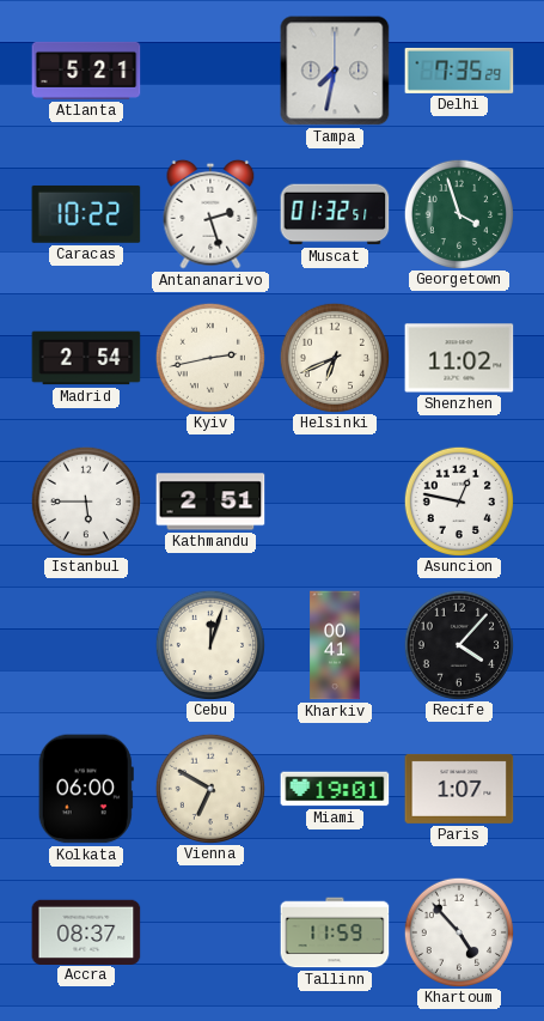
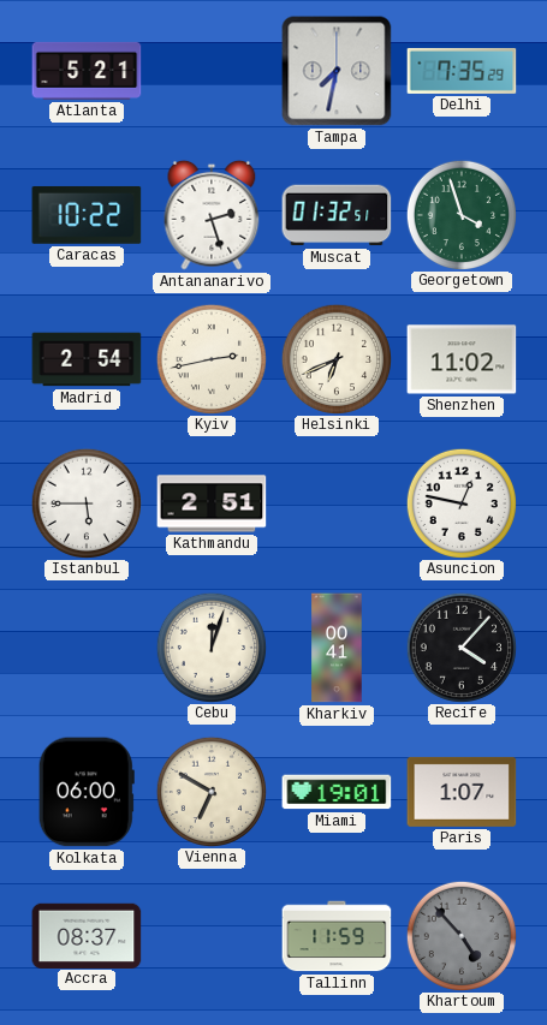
Khartoum dial: white -> grey
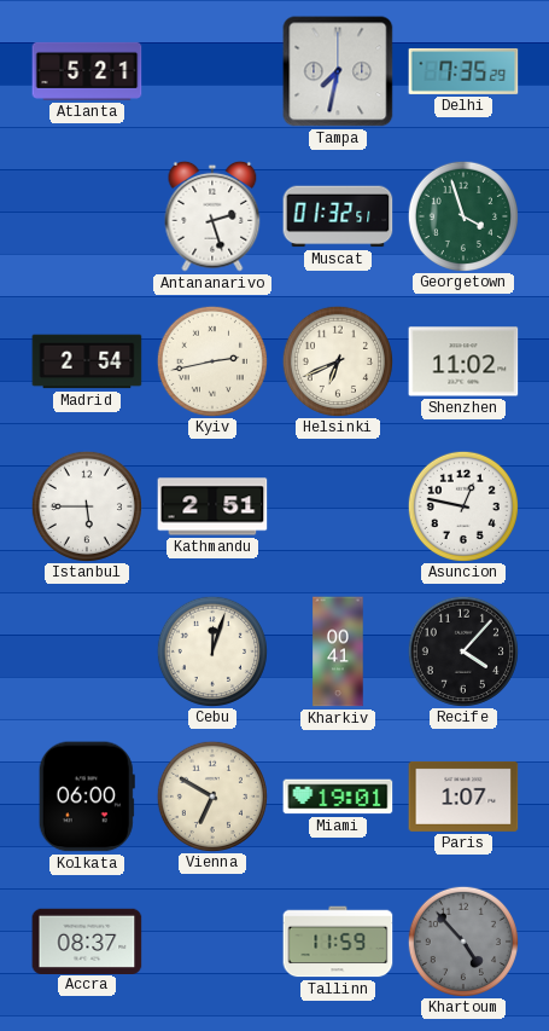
Caracas: 10:22 -> none
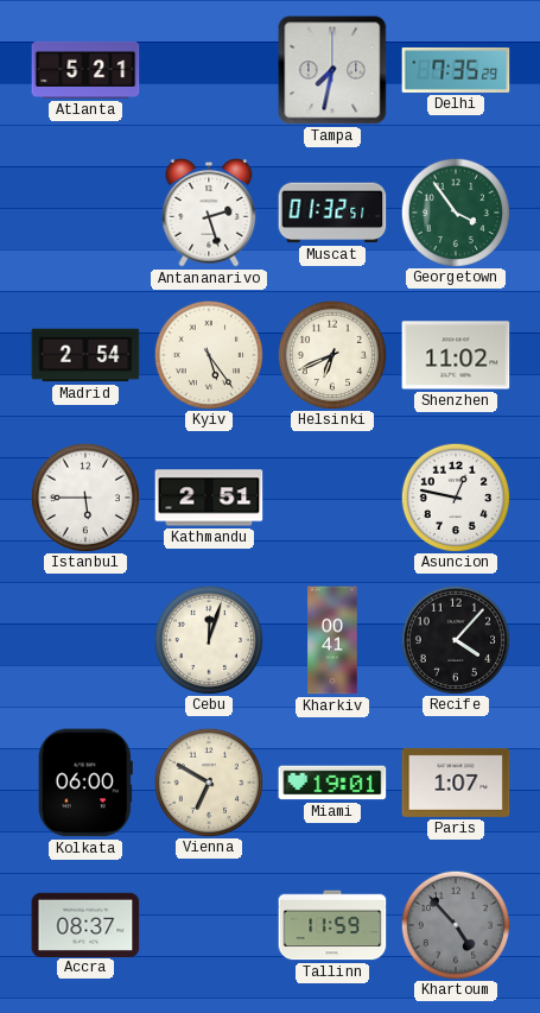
Georgetown: 3:57 -> 3:54
Kyiv: 2:43 -> 5:24
